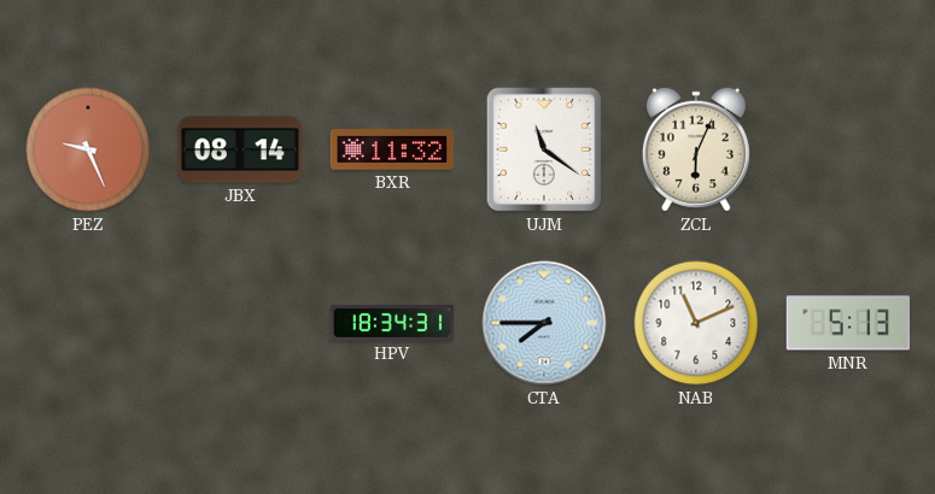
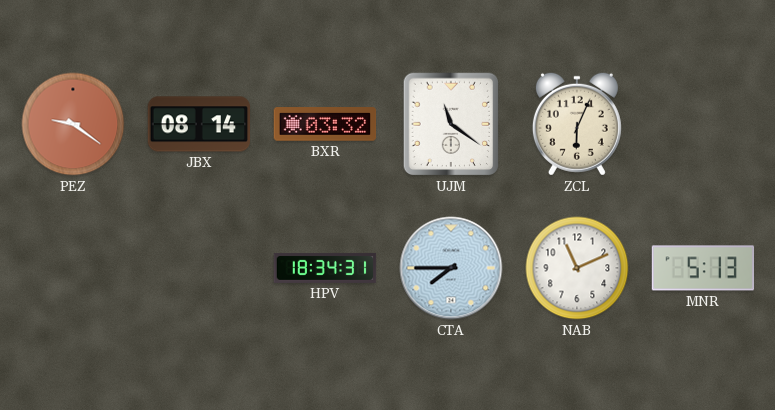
PEZ: 9:26 -> 9:21
BXR: 11:32 -> 03:32
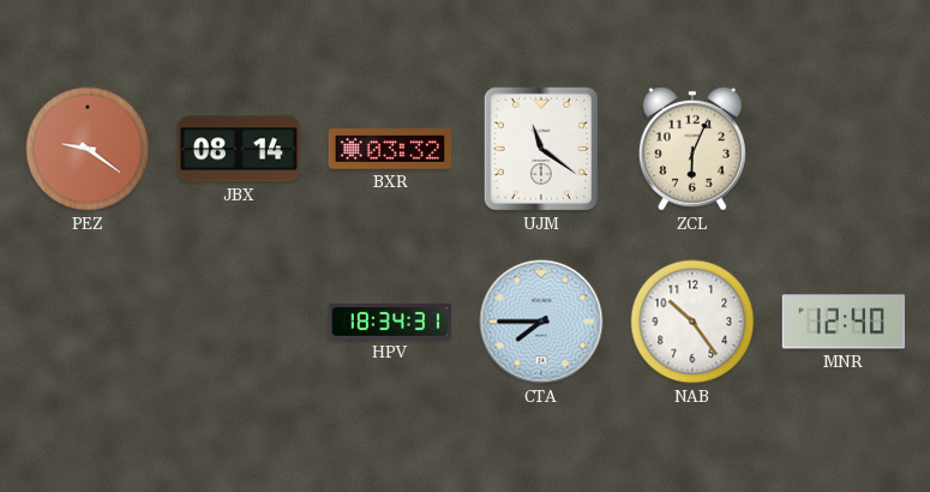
NAB: 11:11 -> 10:24
MNR: 5:13 -> 12:40
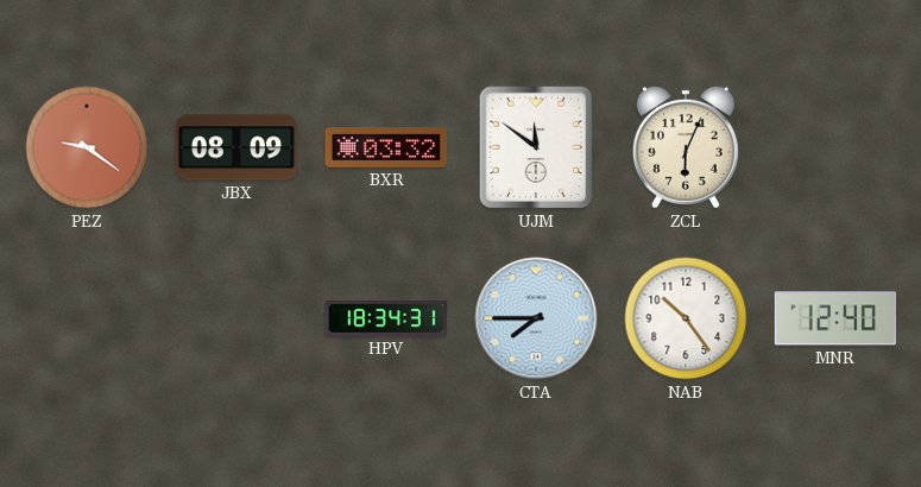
JBX: 08:14 -> 08:09
UJM: 11:21 -> 11:51
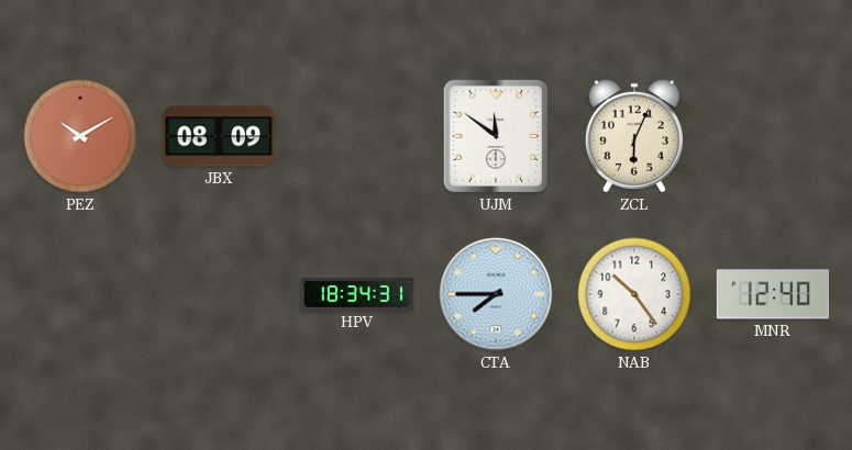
PEZ: 9:21 -> 10:10
BXR: 03:32 -> none
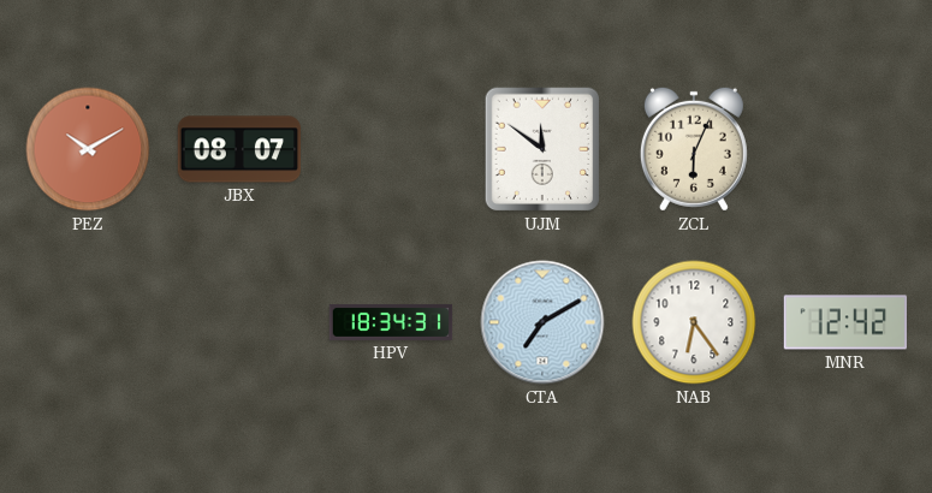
JBX: 08:09 -> 08:07
CTA: 7:45 -> 7:10
NAB: 10:24 -> 6:24
MNR: 12:40 -> 12:42
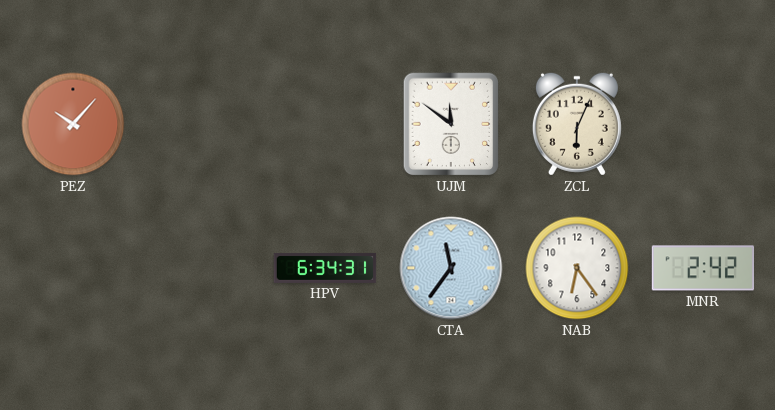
PEZ: 10:10 -> 10:07
JBX: 08:07 -> none
HPV: 18:34 -> 6:34
CTA: 7:10 -> 11:36
MNR: 12:42 -> 2:42
